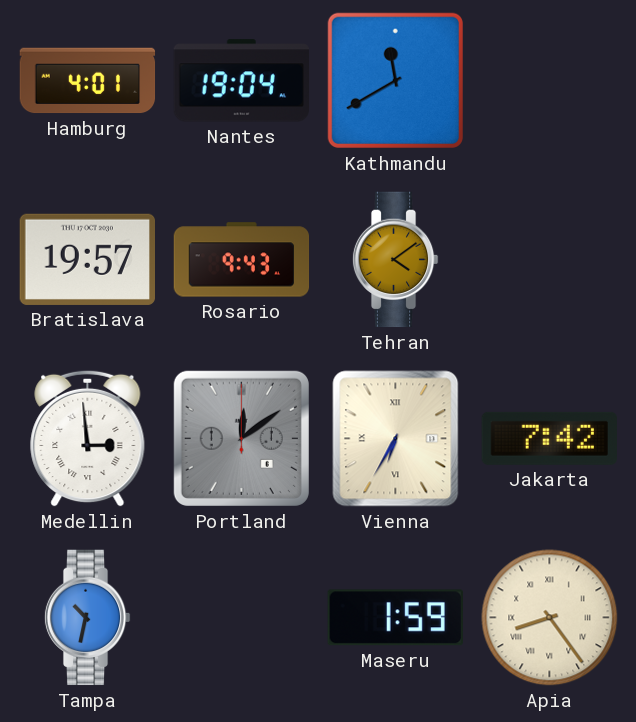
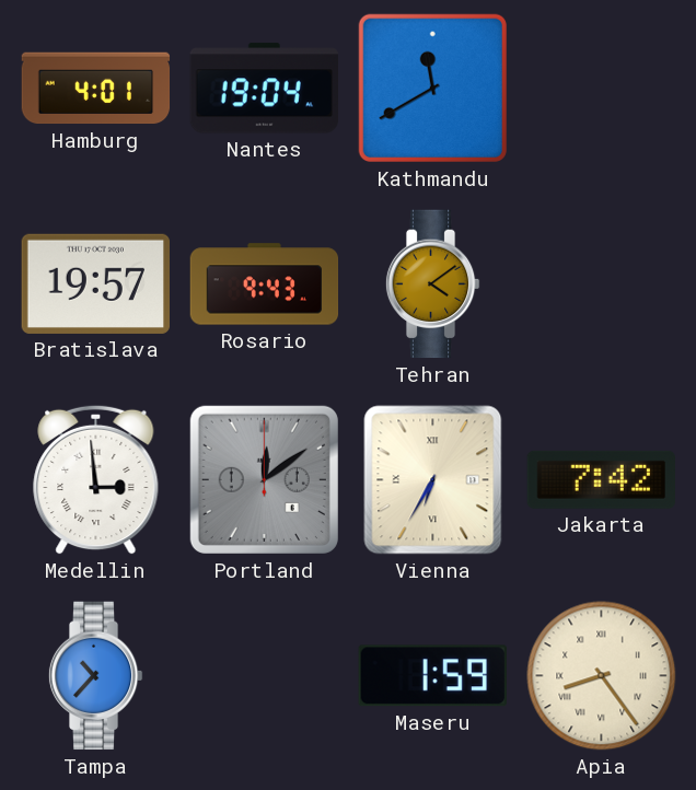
Tampa: 10:32 -> 10:37
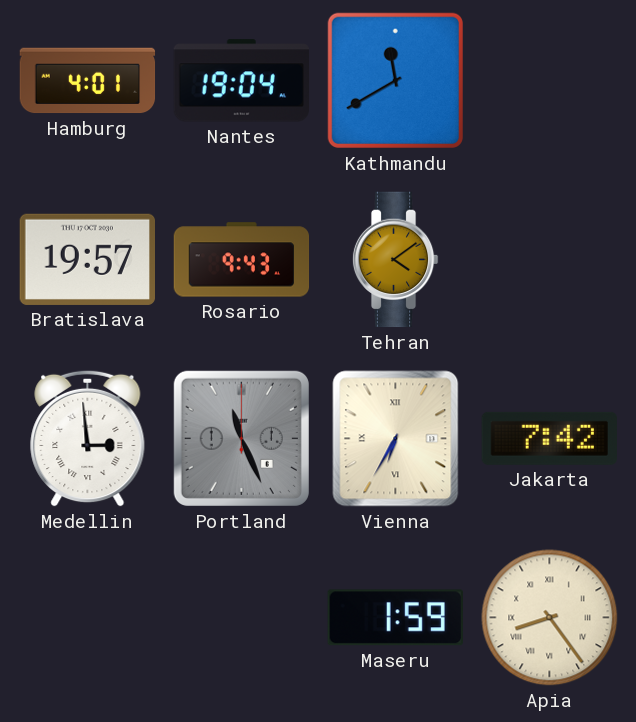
Portland: 12:09 -> 11:26
Tampa: 10:37 -> none
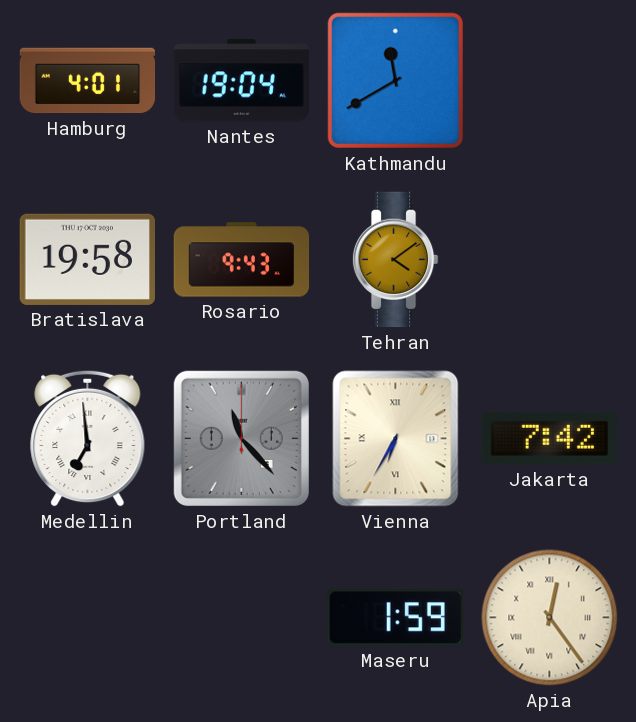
Bratislava: 19:57 -> 19:58
Medellin: 2:59 -> 6:59
Portland: 11:26 -> 11:23
Apia: 8:24 -> 12:24
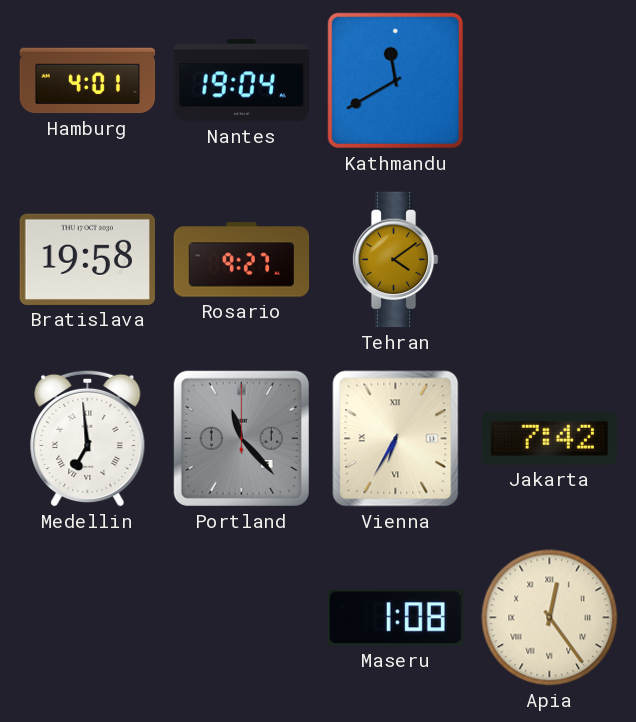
Rosario: 9:43 -> 9:27
Maseru: 1:59 -> 1:08
